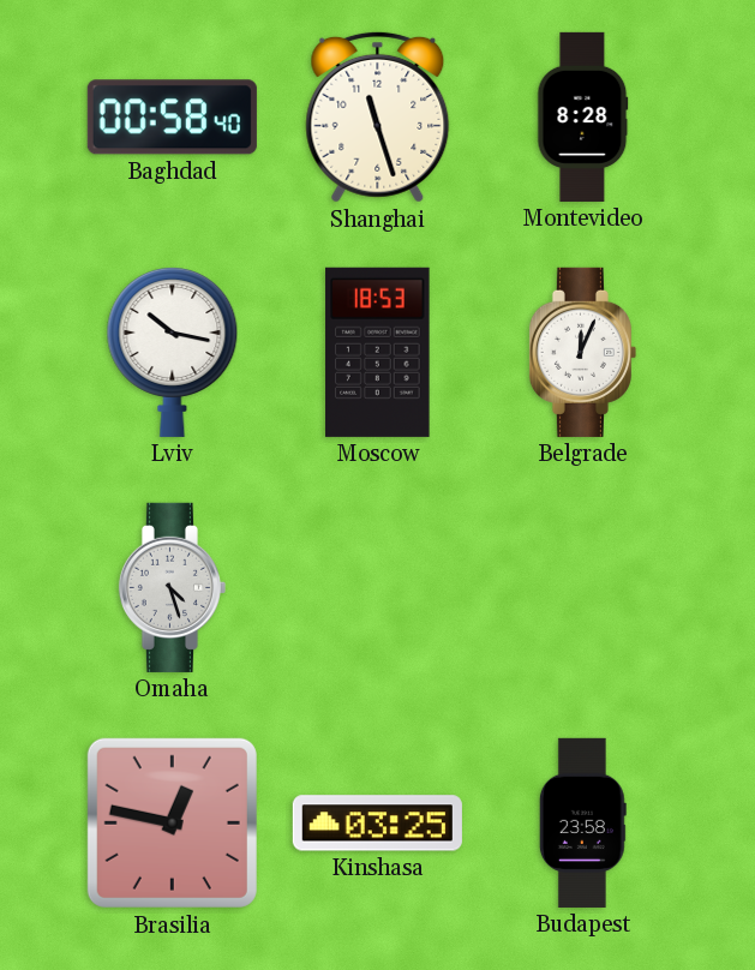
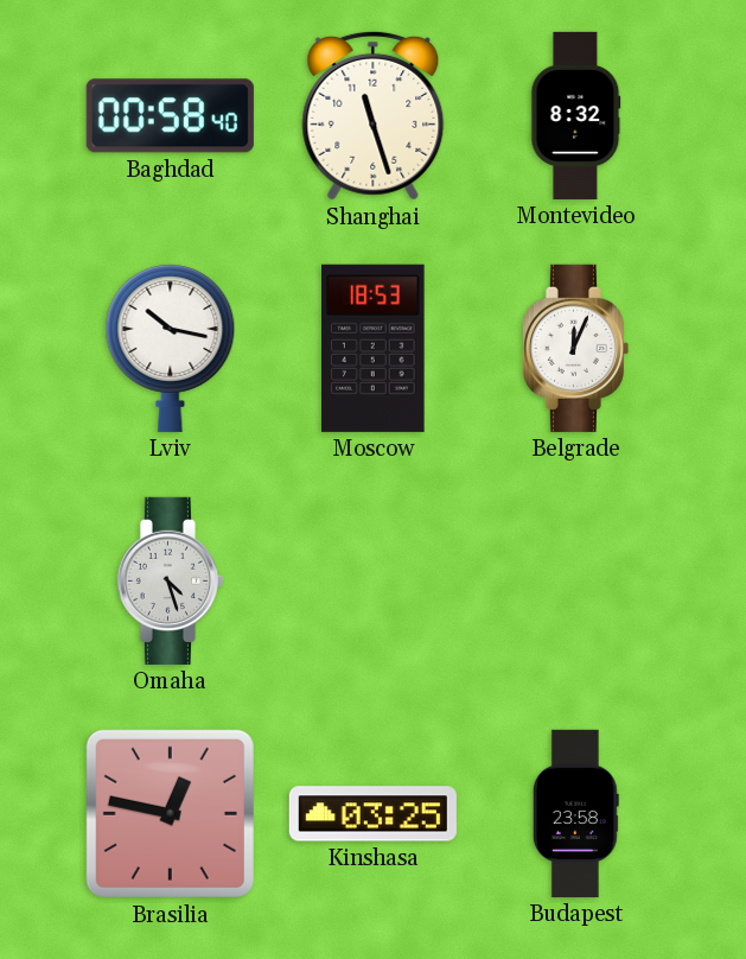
Montevideo: 8:28 -> 8:32
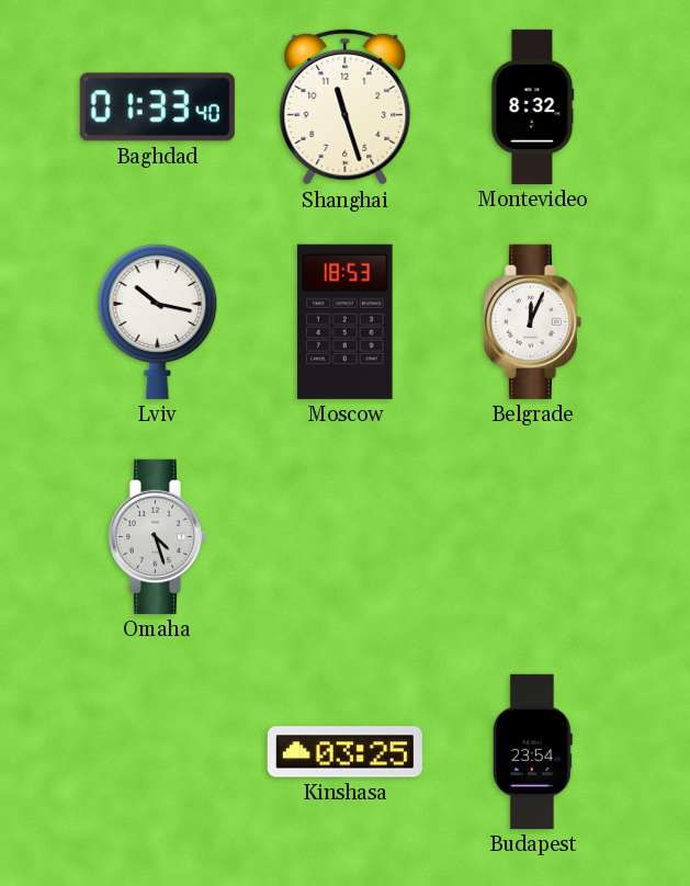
Baghdad: 00:58 -> 01:33
Brasilia: 12:47 -> none
Budapest: 23:58 -> 23:54
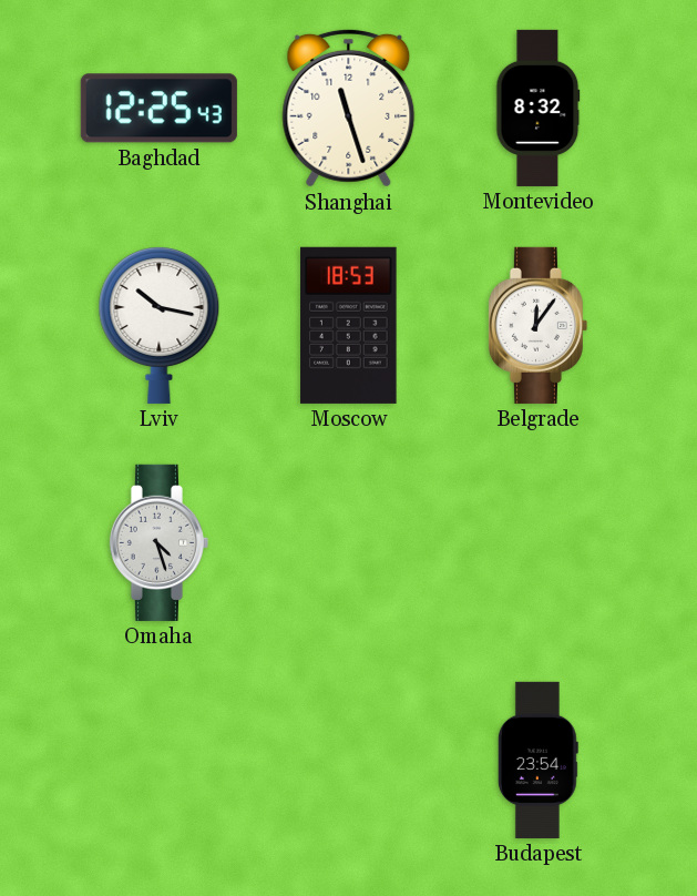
Baghdad: 01:33 -> 12:25
Belgrade: 12:04 -> 12:06
Kinshasa: 03:25 -> none
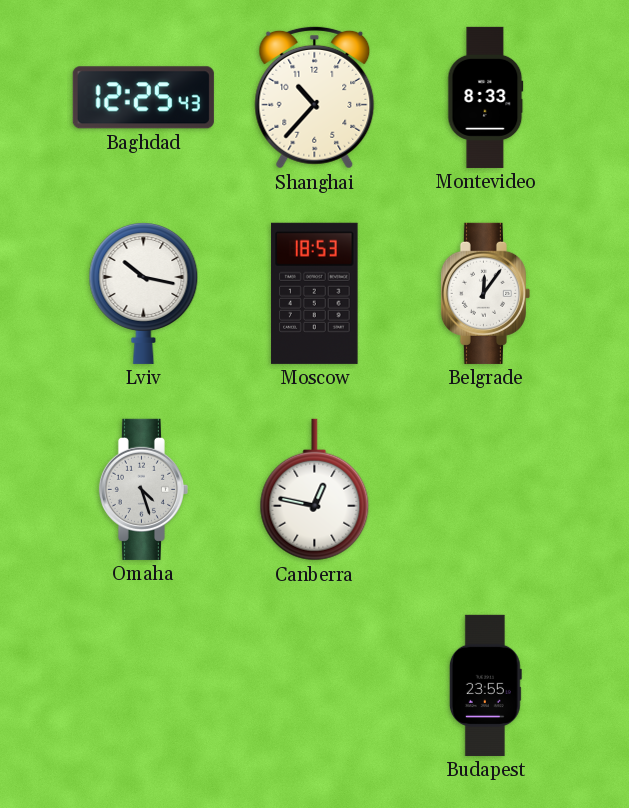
Shanghai: 11:27 -> 10:37
Montevideo: 8:32 -> 8:33
Canberra: none -> 12:47
Budapest: 23:54 -> 23:55
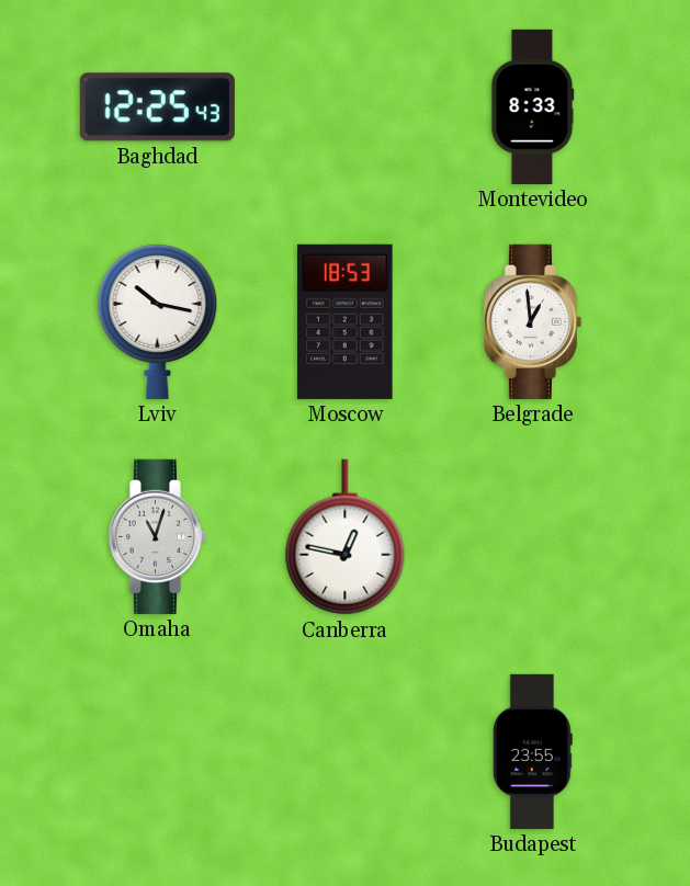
Shanghai: 10:37 -> none
Belgrade: 12:06 -> 12:59
Omaha: 4:27 -> 11:03
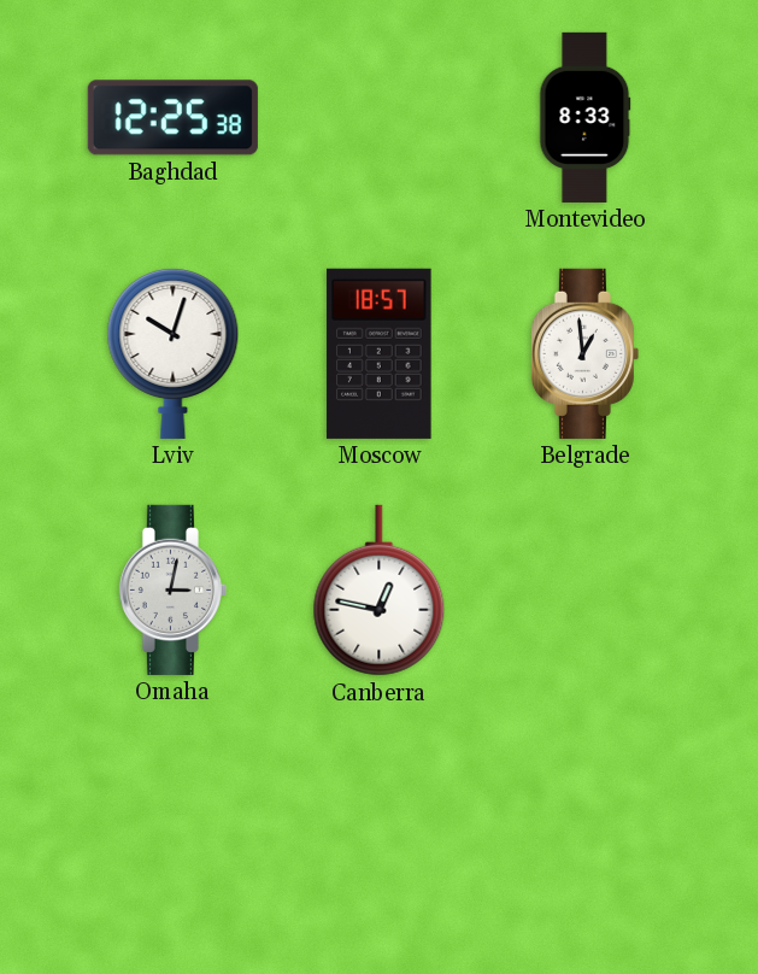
Baghdad: 12:25:43 -> 12:25:38
Lviv: 10:17 -> 10:03
Moscow: 18:53 -> 18:57
Omaha: 11:03 -> 3:02
Budapest: 23:55 -> none
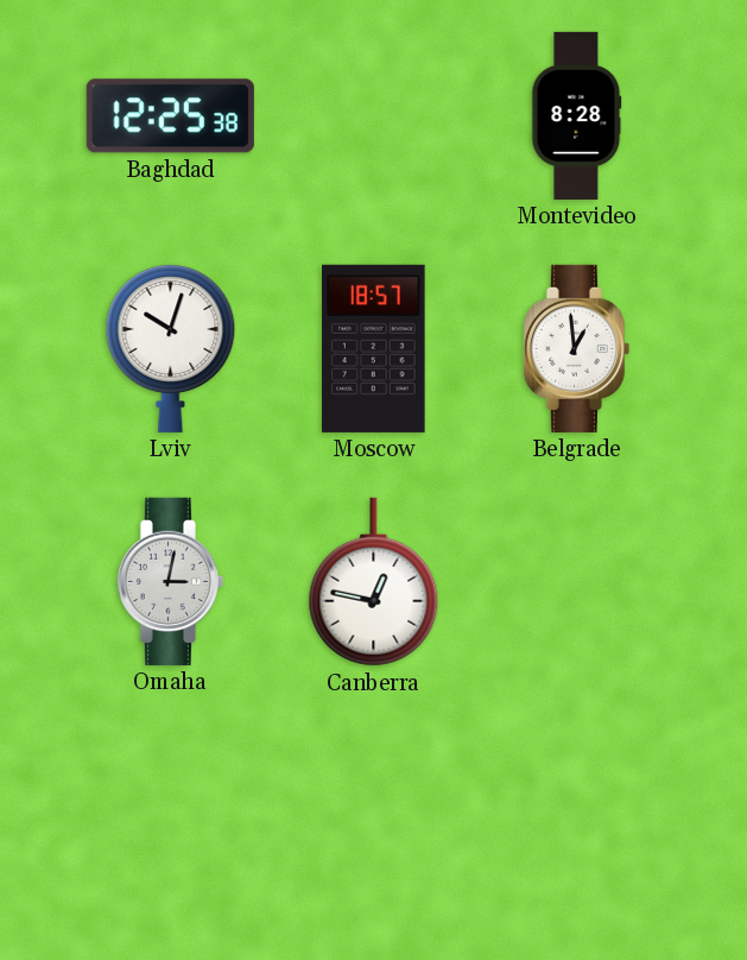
Montevideo: 8:33 -> 8:28
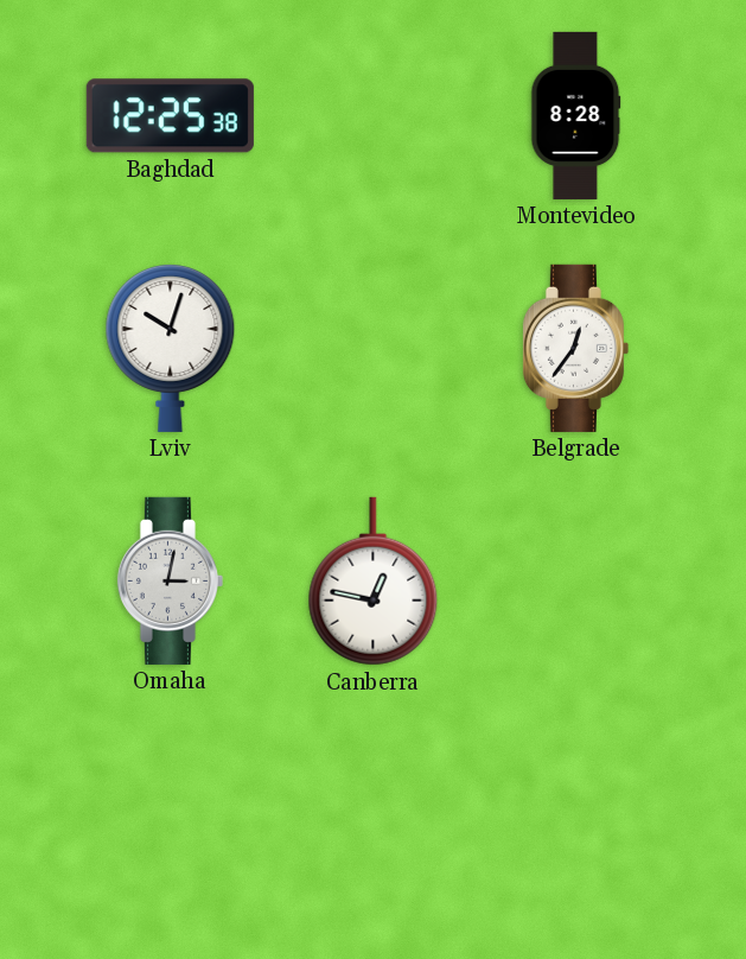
Moscow: 18:57 -> none
Belgrade: 12:59 -> 12:36
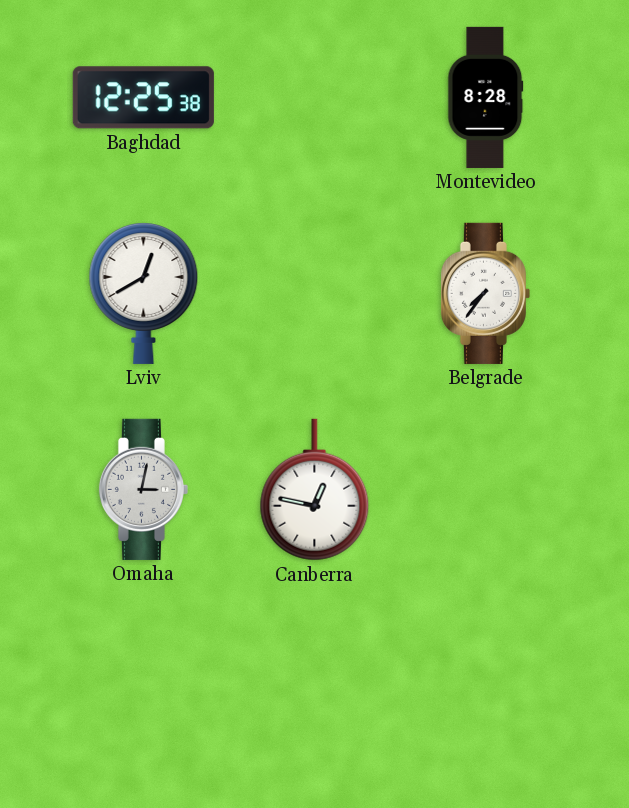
Lviv: 10:03 -> 12:40
Belgrade: 12:36 -> 7:36
